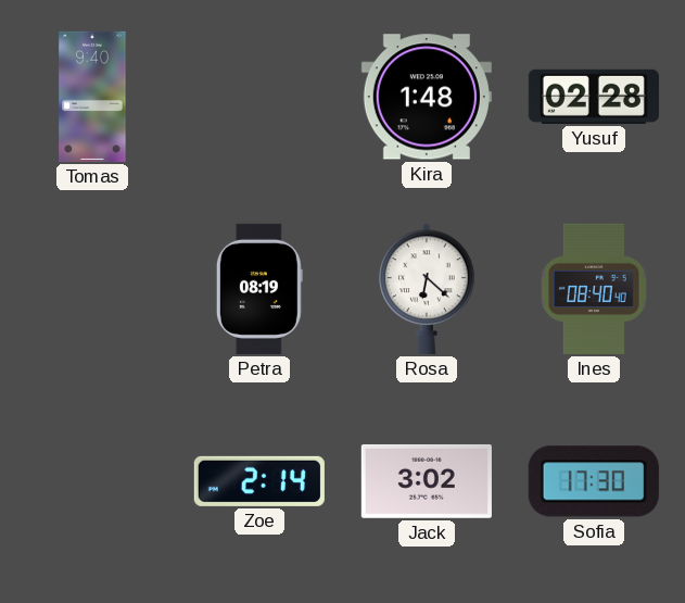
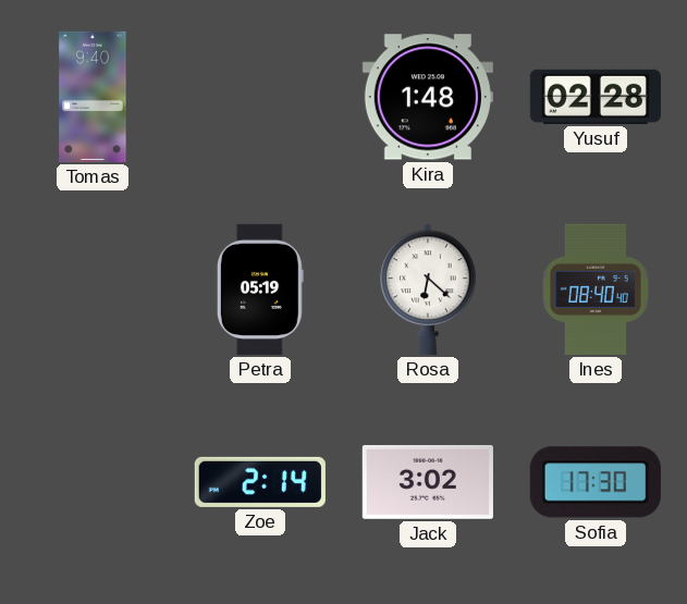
Petra: 08:19 -> 05:19
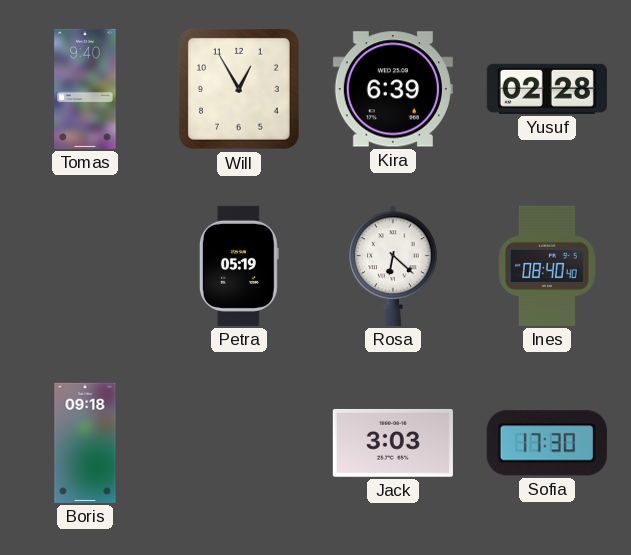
Will: none -> 12:55
Kira: 1:48 -> 6:39
Boris: none -> 09:18
Zoe: 2:14 -> none
Jack: 3:02 -> 3:03
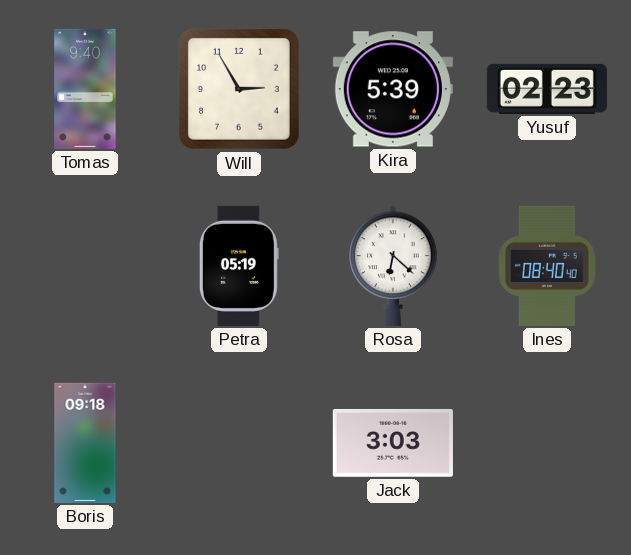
Will: 12:55 -> 2:55
Kira: 6:39 -> 5:39
Yusuf: 02:28 -> 02:23
Sofia: 17:30 -> none
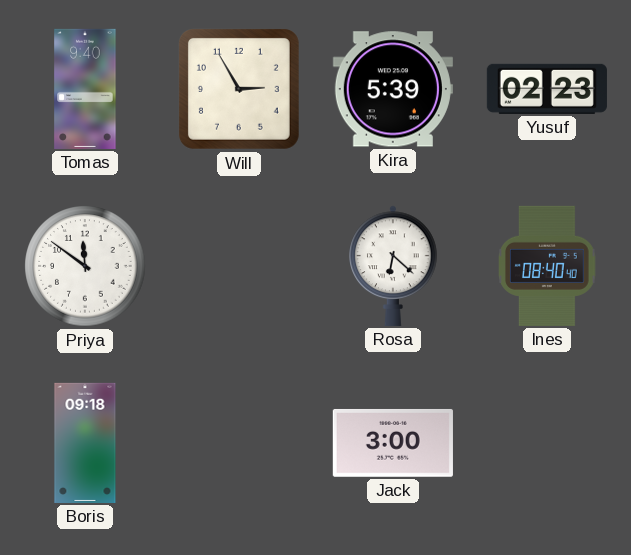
Priya: none -> 11:51
Petra: 05:19 -> none
Jack: 3:03 -> 3:00
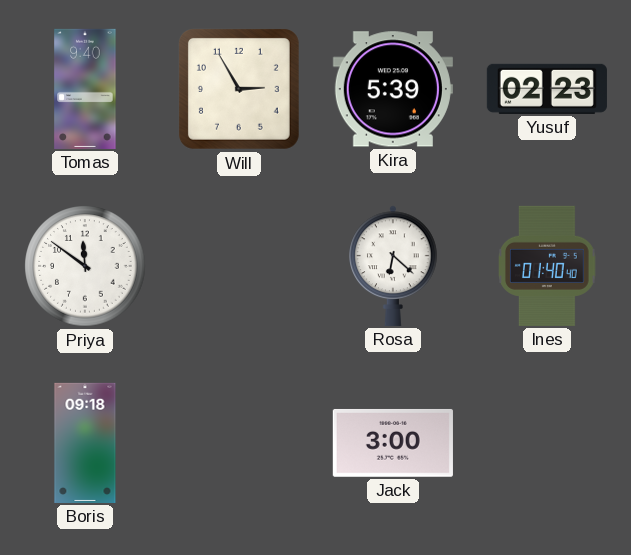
Ines: 08:40 -> 01:40
